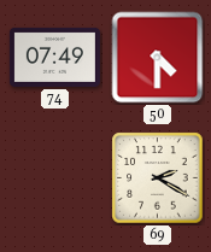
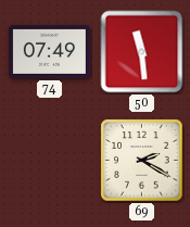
50: 4:30 -> 11:29
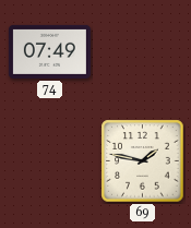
50: 11:29 -> none
69: 2:20 -> 1:47
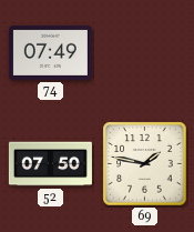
52: none -> 07:50
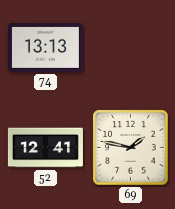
74: 07:49 -> 13:13
52: 07:50 -> 12:41
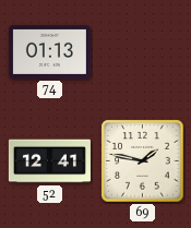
74: 13:13 -> 01:13
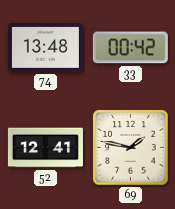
74: 01:13 -> 13:48
33: none -> 00:42
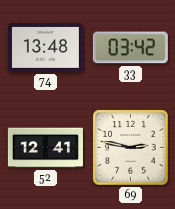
33: 00:42 -> 03:42
69: 1:47 -> 2:47
